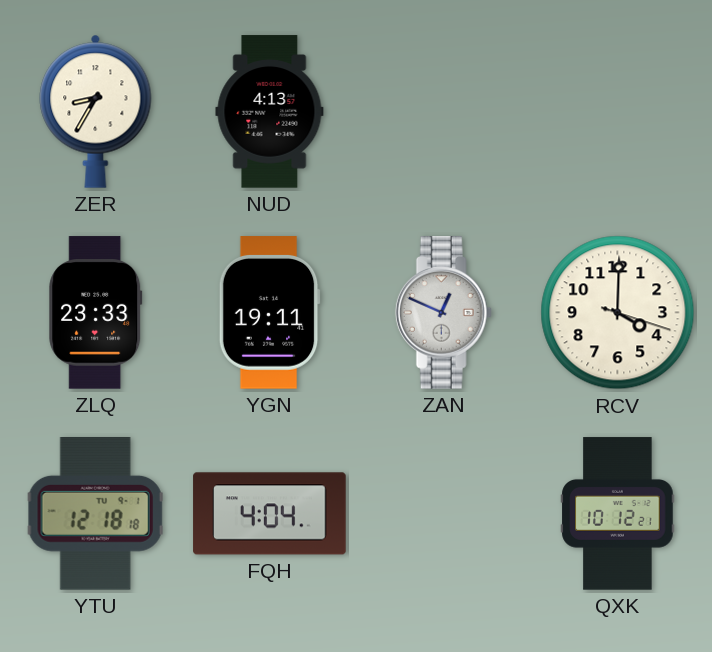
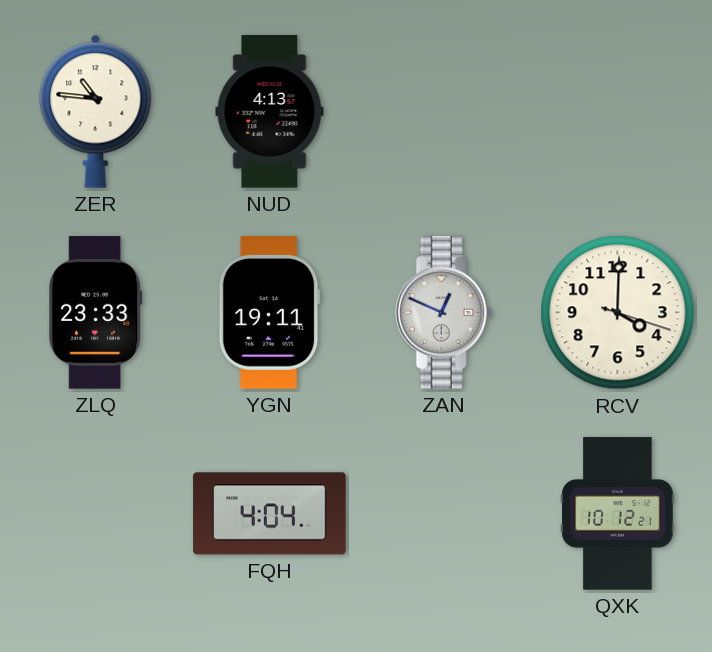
ZER: 8:35 -> 10:46
YTU: 12:18 -> none
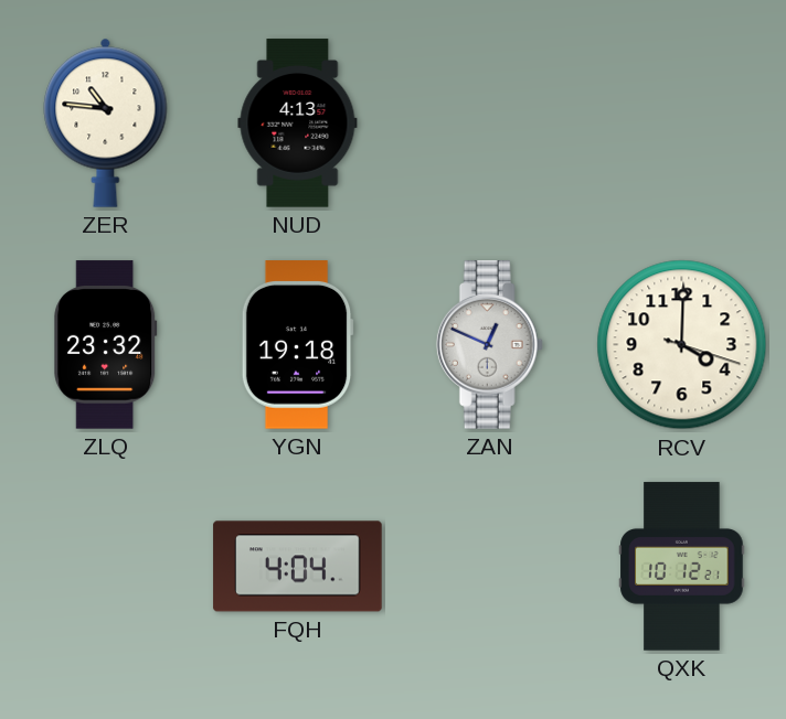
ZLQ: 23:33 -> 23:32
YGN: 19:11 -> 19:18
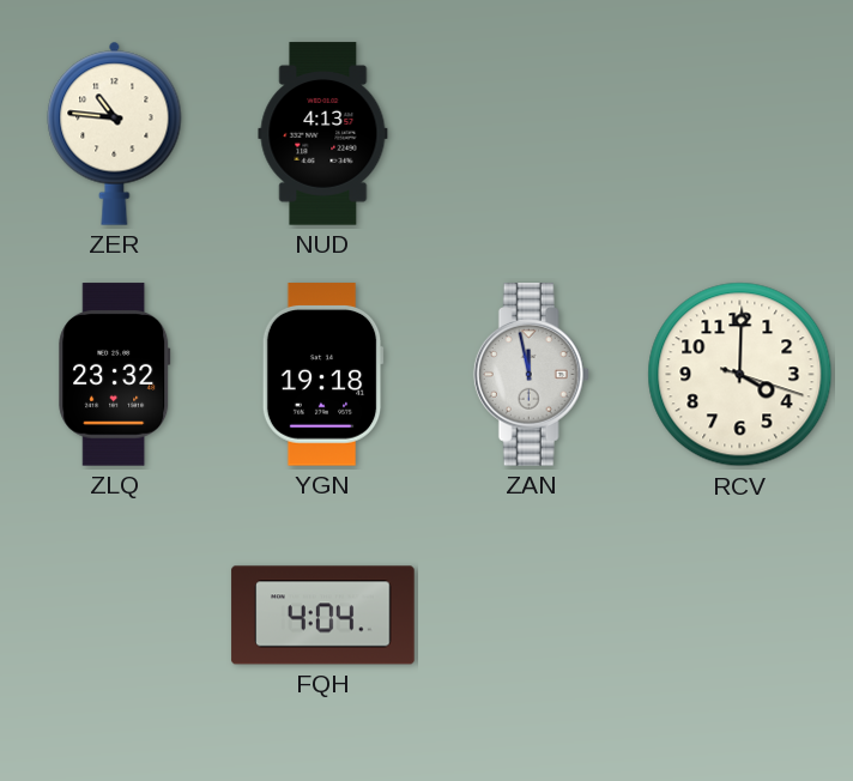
ZAN: 12:49 -> 11:58
QXK: 10:12 -> none
